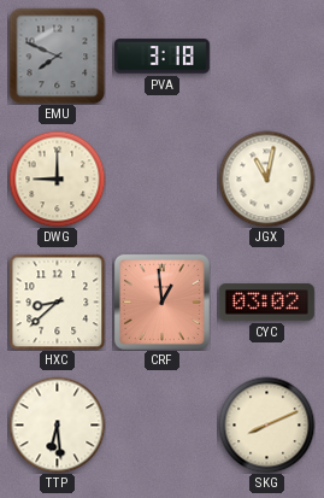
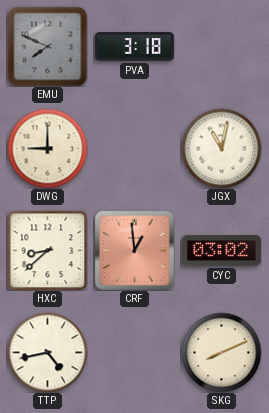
TTP: 6:29 -> 4:43
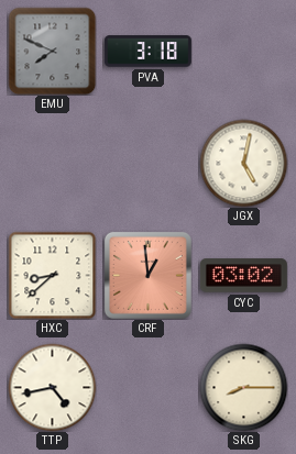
DWG: 9:00 -> none
JGX: 11:02 -> 5:02
SKG: 8:11 -> 8:15
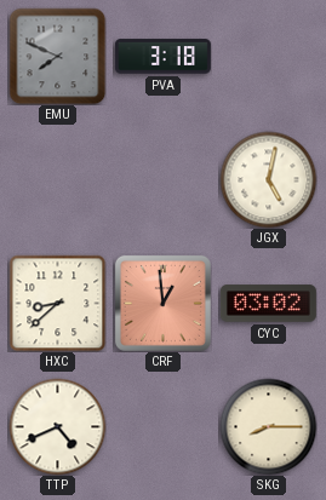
TTP: 4:43 -> 4:41
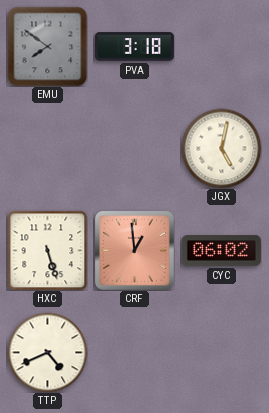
EMU: 7:49 -> 7:51
HXC: 8:38 -> 5:27
CYC: 03:02 -> 06:02
SKG: 8:15 -> none
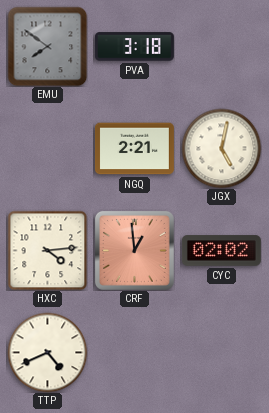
NGQ: none -> 2:21
HXC: 5:27 -> 4:14
CYC: 06:02 -> 02:02
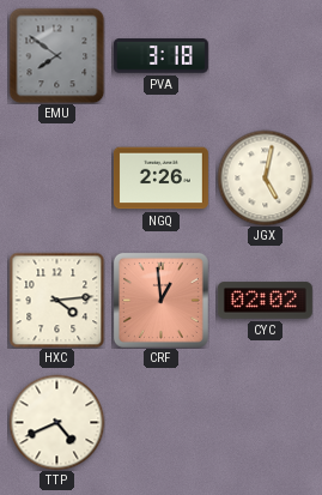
NGQ: 2:21 -> 2:26
